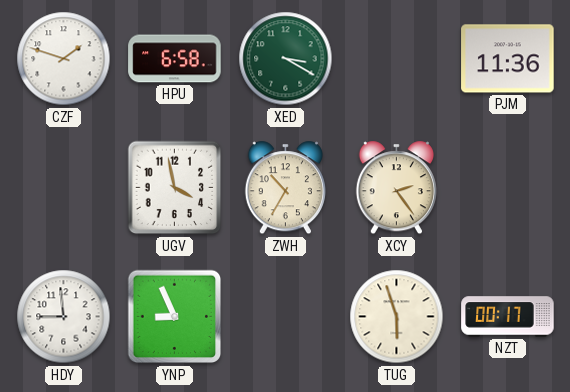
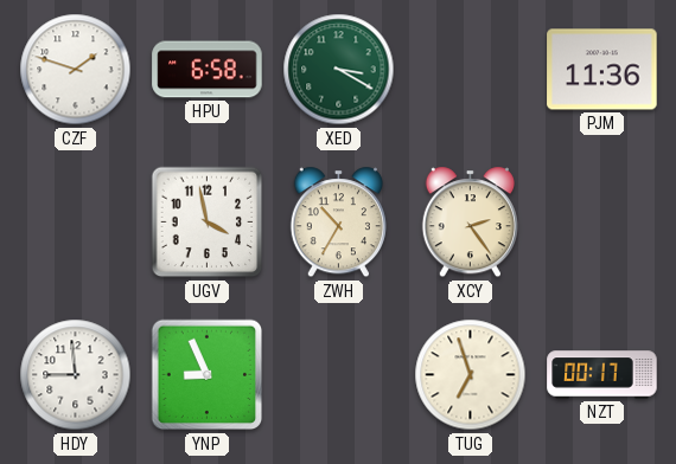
TUG: 5:57 -> 6:57
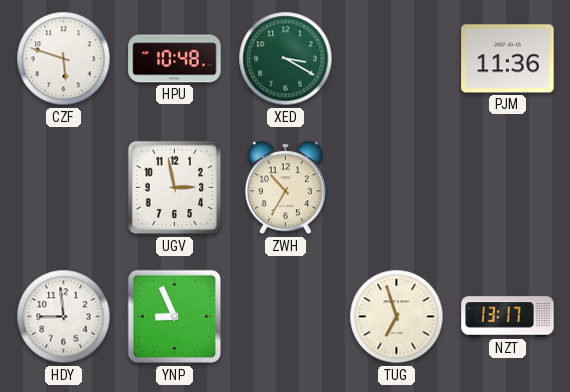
CZF: 1:48 -> 5:48
HPU: 6:58 -> 10:48
UGV: 3:58 -> 2:58
XCY: 2:24 -> none
NZT: 00:17 -> 13:17
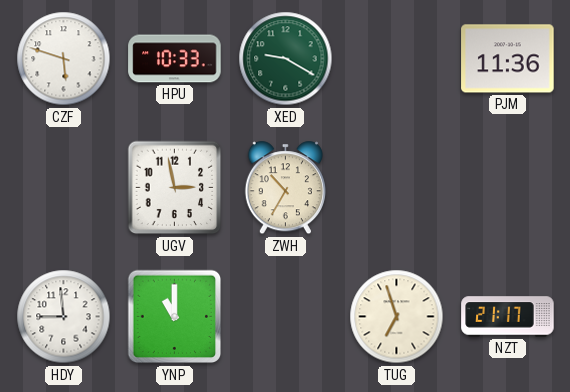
HPU: 10:48 -> 10:33
XED: 3:20 -> 9:20
YNP: 8:56 -> 11:00
NZT: 13:17 -> 21:17
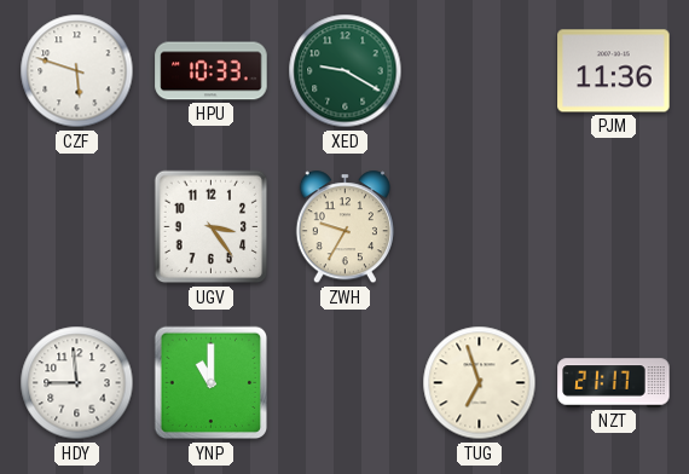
UGV: 2:58 -> 3:24
ZWH: 10:35 -> 9:35
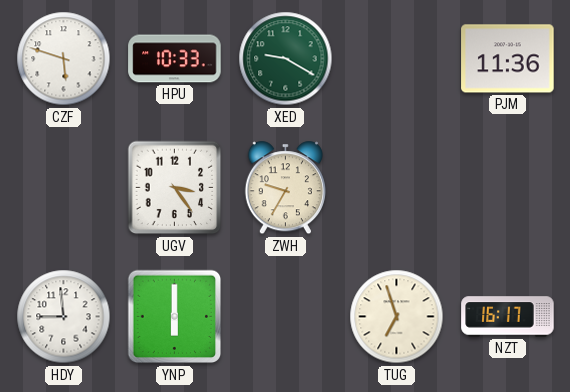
YNP: 11:00 -> 6:00
NZT: 21:17 -> 16:17
